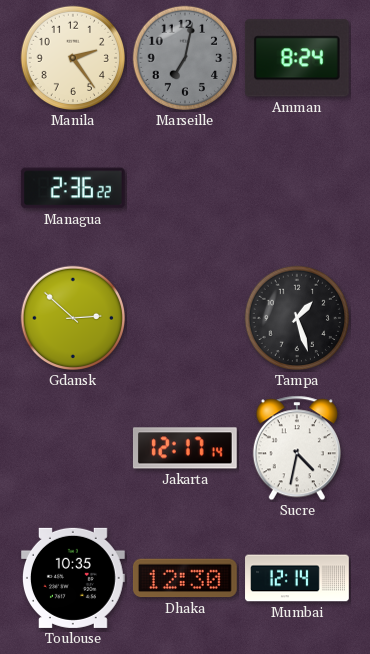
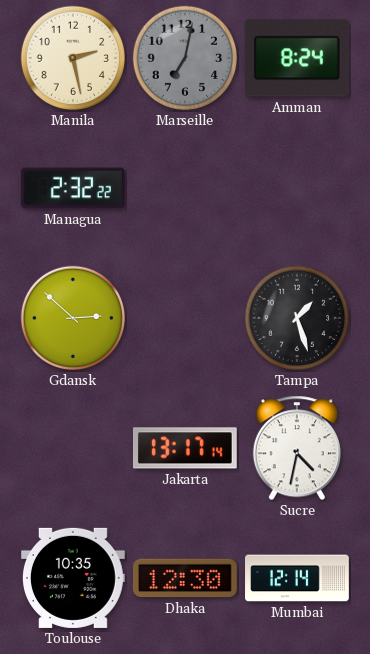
Manila: 2:24 -> 2:28
Managua: 2:36 -> 2:32
Jakarta: 12:17 -> 13:17
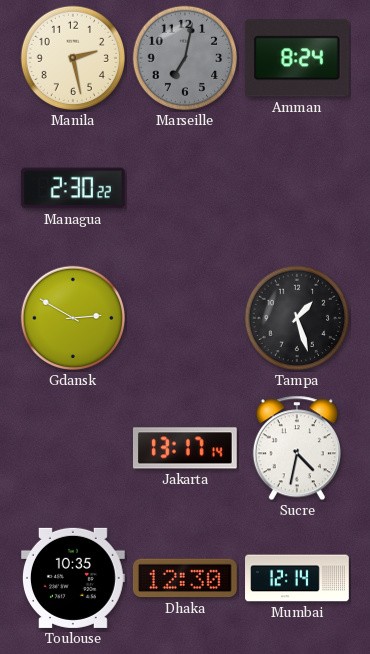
Managua: 2:32 -> 2:30
Gdansk: 2:52 -> 2:50
